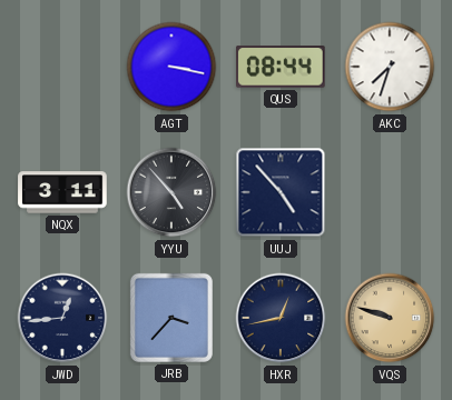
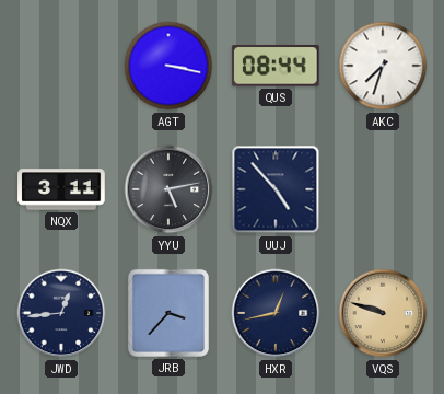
YYU: 4:53 -> 5:13
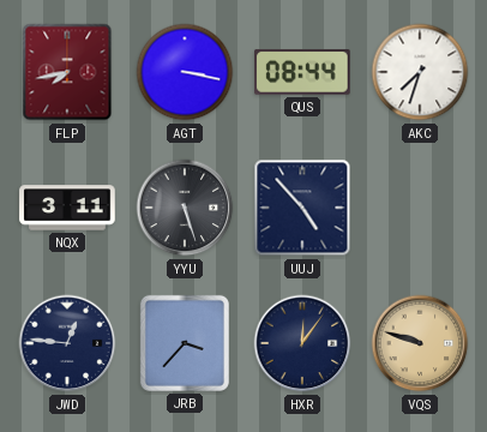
FLP: none -> 7:43
YYU: 5:13 -> 5:27
JWD: 12:44 -> 12:46
HXR: 12:43 -> 12:06
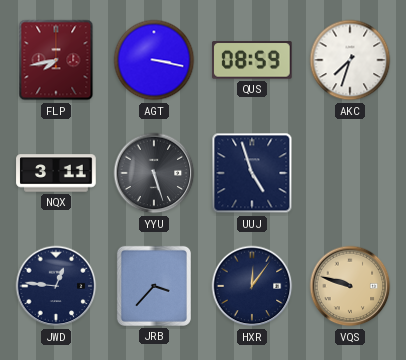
QUS: 08:44 -> 08:59
UUJ: 4:53 -> 4:57
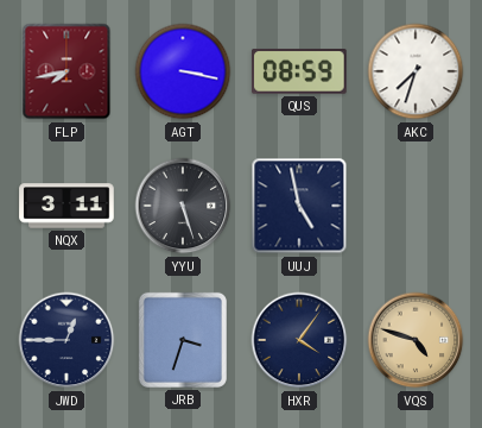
UUJ: 4:57 -> 4:58
JWD: 12:46 -> 12:45
JRB: 3:37 -> 3:33
HXR: 12:06 -> 4:06
VQS: 9:48 -> 4:48
